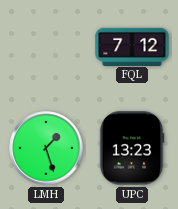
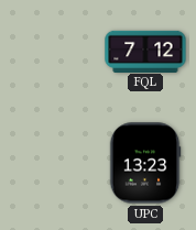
LMH: 1:27 -> none
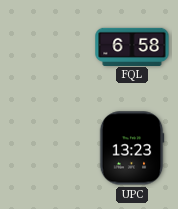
FQL: 7:12 -> 6:58
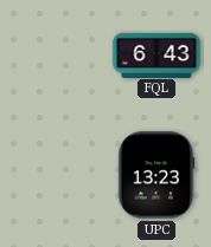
FQL: 6:58 -> 6:43
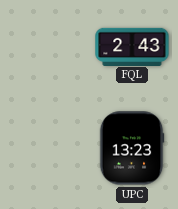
FQL: 6:43 -> 2:43
